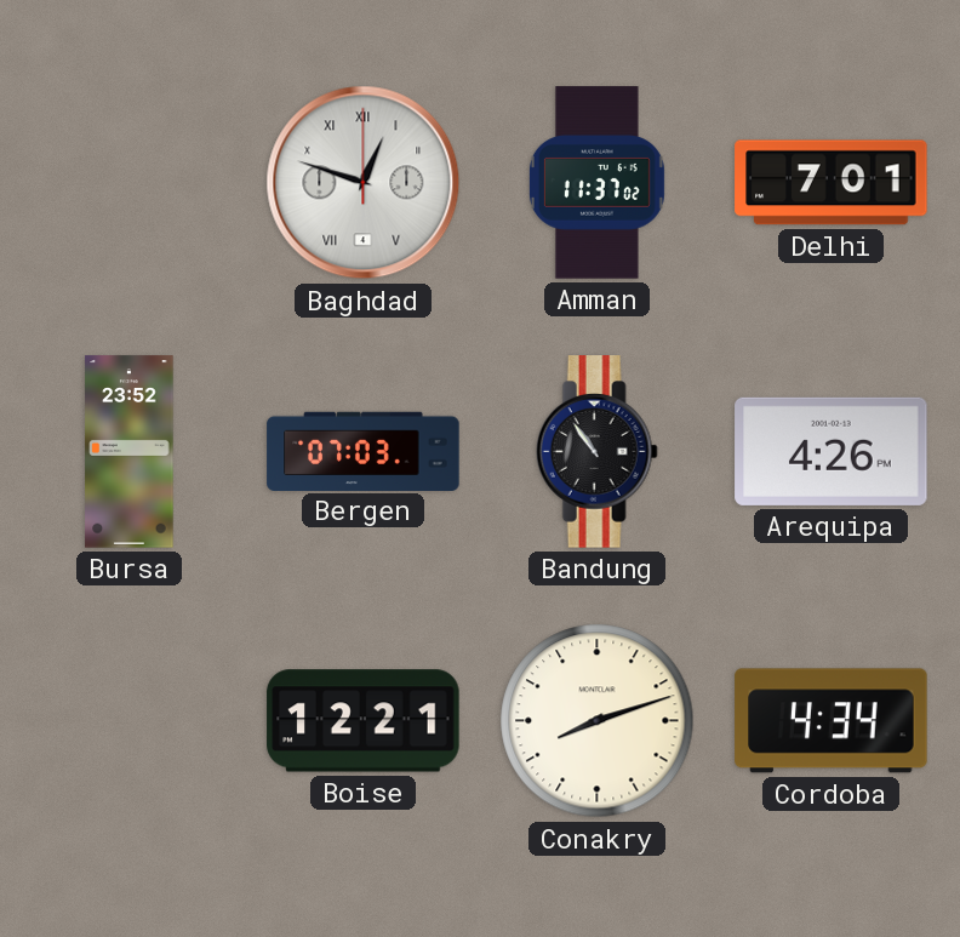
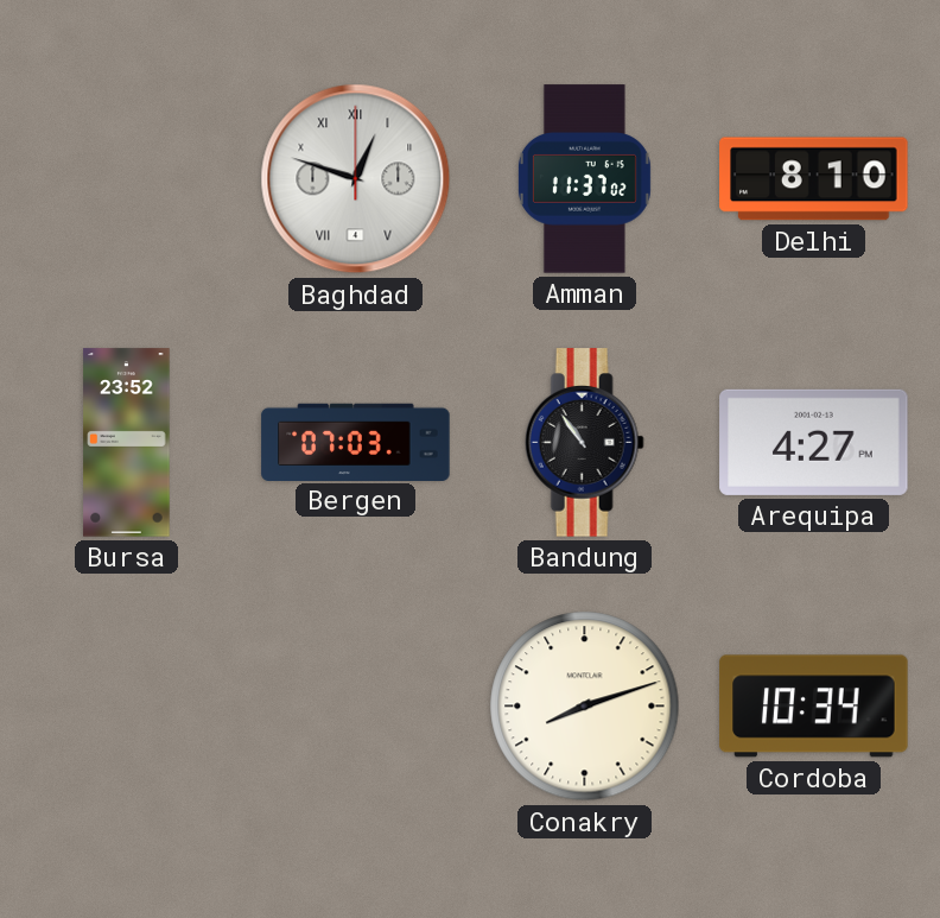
Delhi: 7:01 -> 8:10
Arequipa: 4:26 -> 4:27
Boise: 12:21 -> none
Cordoba: 4:34 -> 10:34
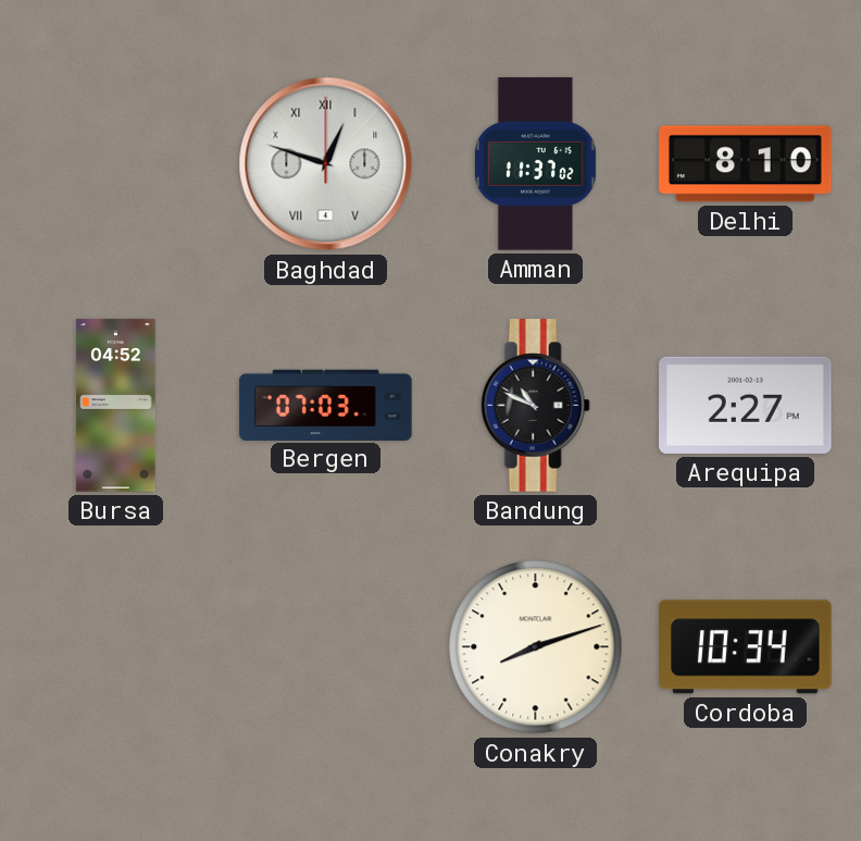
Bursa: 23:52 -> 04:52
Bandung: 10:54 -> 10:49
Arequipa: 4:27 -> 2:27
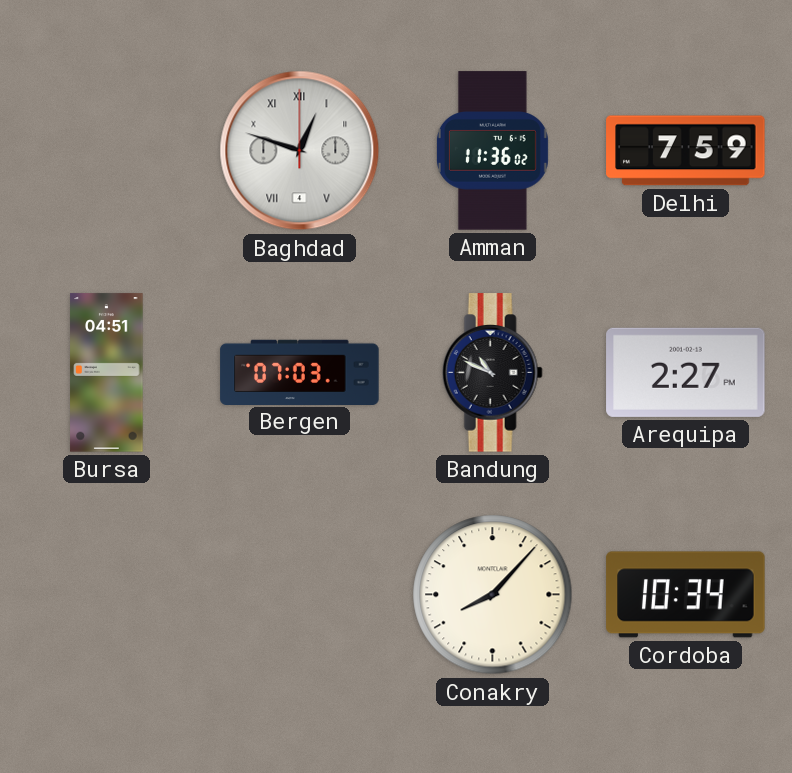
Amman: 11:37 -> 11:36
Delhi: 8:10 -> 7:59
Bursa: 04:52 -> 04:51
Conakry: 8:12 -> 8:07
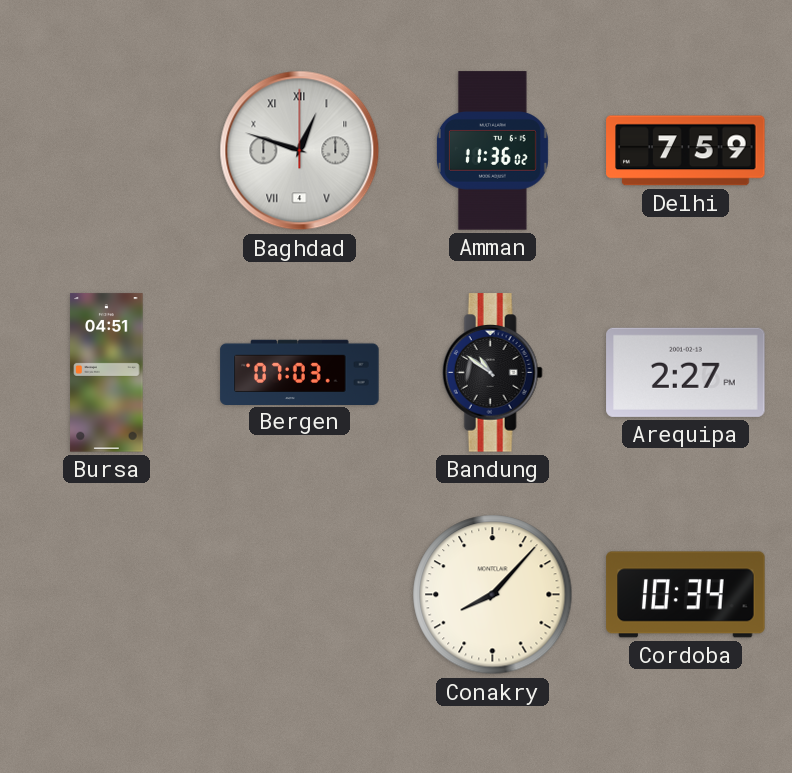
Bandung: 10:49 -> 10:51
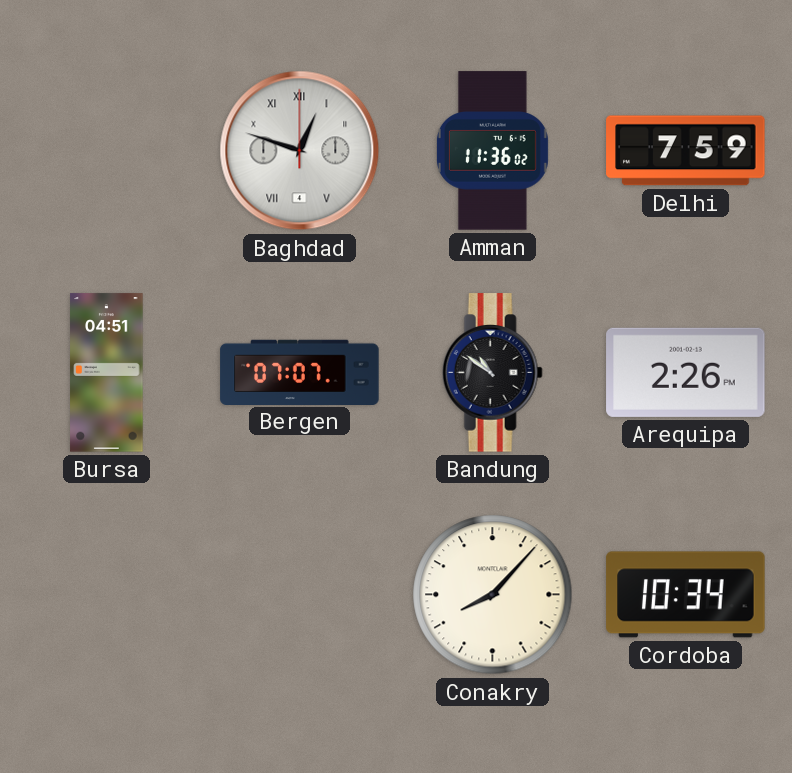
Bergen: 07:03 -> 07:07
Arequipa: 2:27 -> 2:26
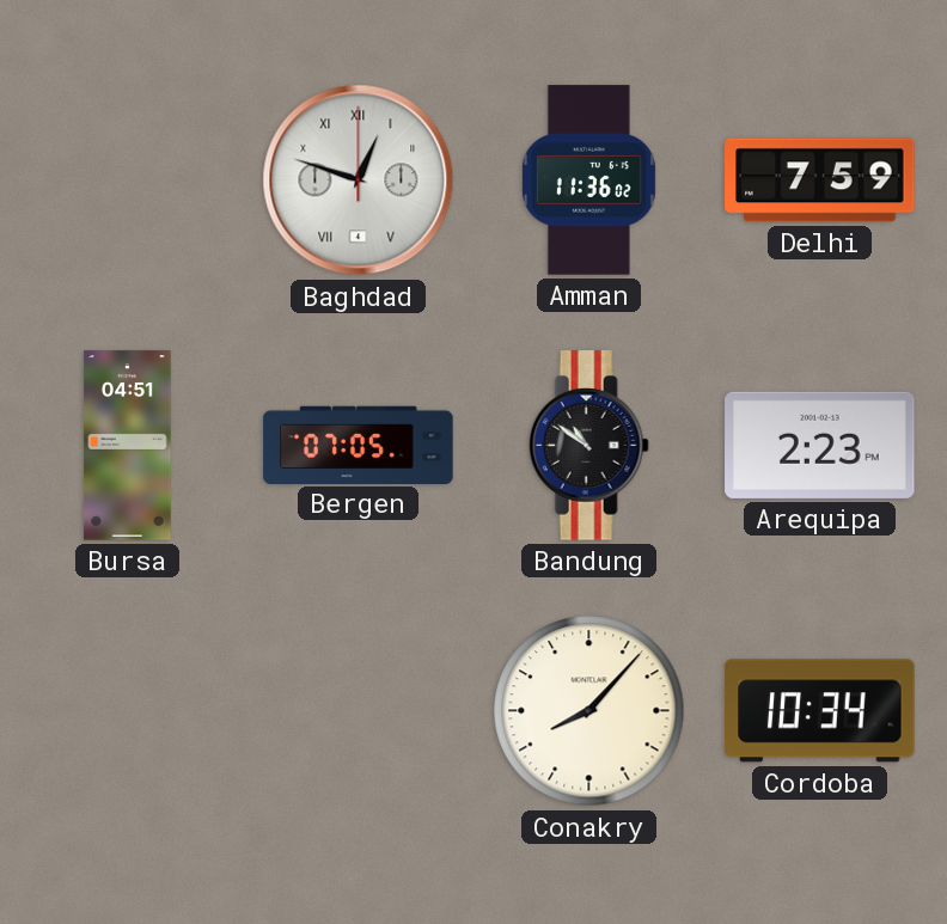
Bergen: 07:07 -> 07:05
Arequipa: 2:26 -> 2:23
